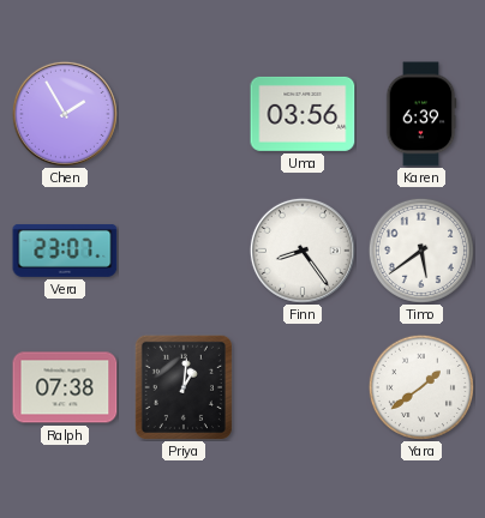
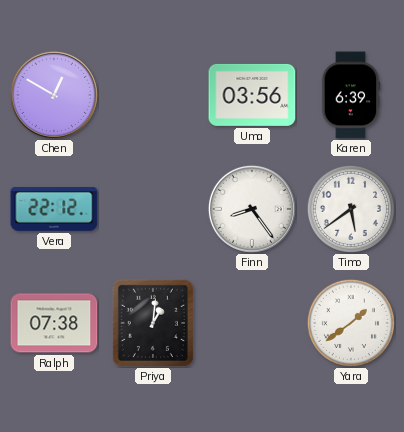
Chen: 1:55 -> 12:50
Vera: 23:07 -> 22:12
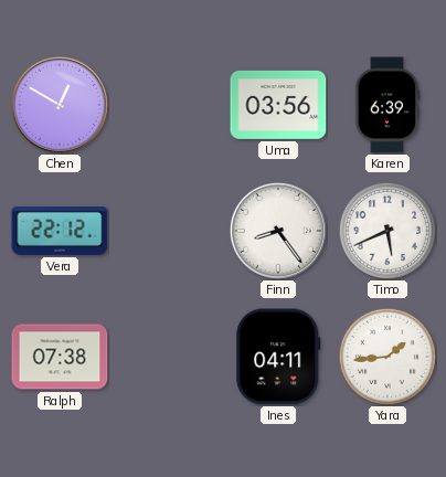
Timo: 5:39 -> 5:41
Priya: 1:01 -> none
Ines: none -> 04:11
Yara: 1:39 -> 1:44
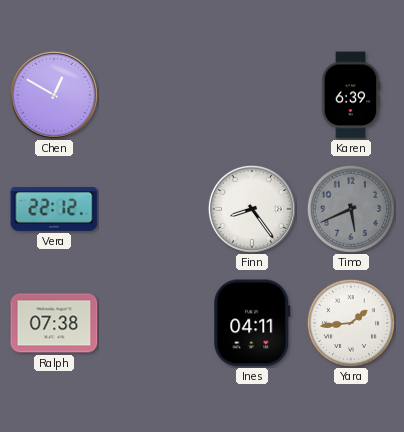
Uma: 03:56 -> none
Timo dial: white -> grey
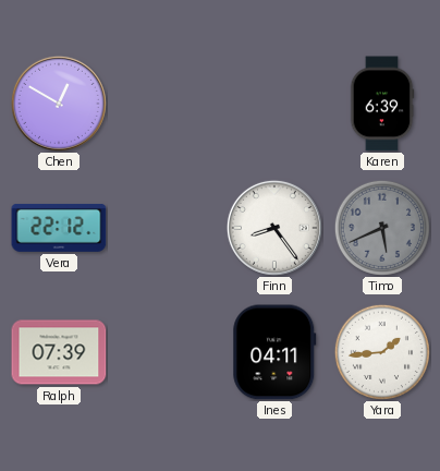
Ralph: 07:38 -> 07:39
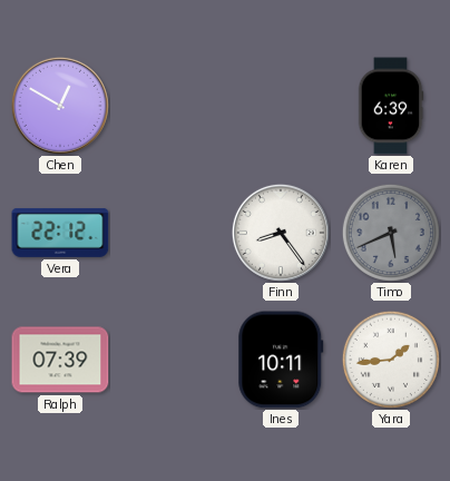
Ines: 04:11 -> 10:11
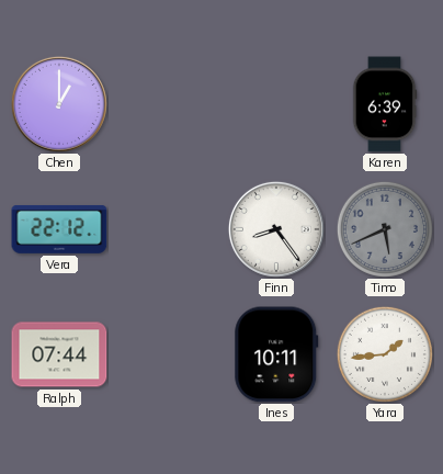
Chen: 12:50 -> 1:00
Ralph: 07:39 -> 07:44
